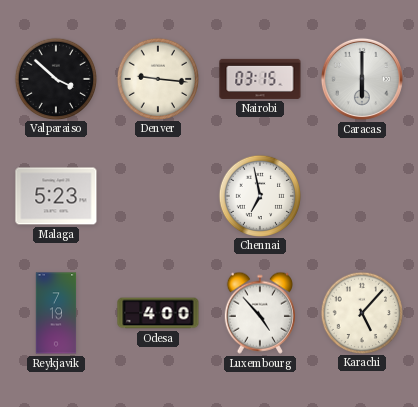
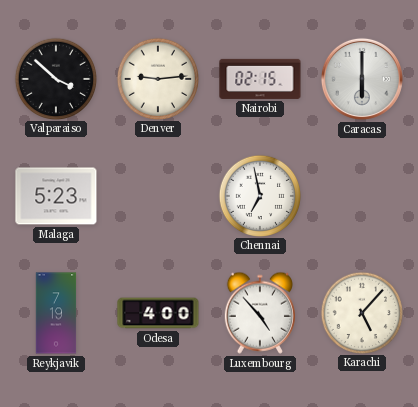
Denver: 9:16 -> 9:14
Nairobi: 03:15 -> 02:15
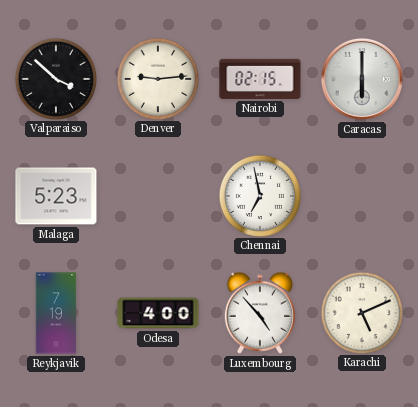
Karachi: 5:07 -> 5:11
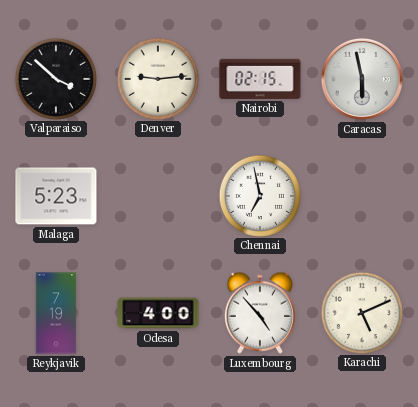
Caracas: 6:00 -> 5:58
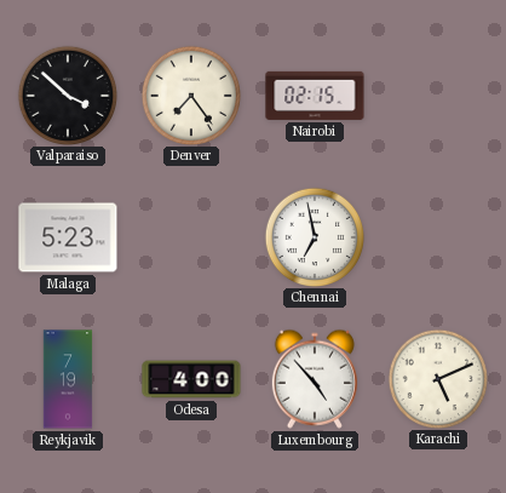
Denver: 9:14 -> 7:24
Caracas: 5:58 -> none
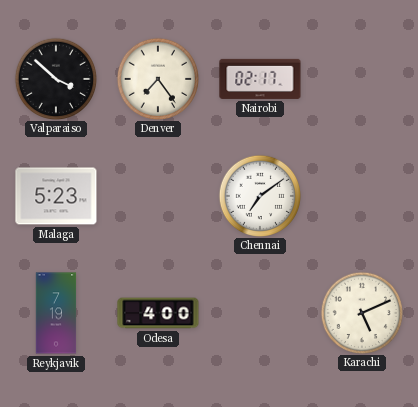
Nairobi: 02:15 -> 02:17
Chennai: 6:58 -> 7:09
Luxembourg: 4:53 -> none
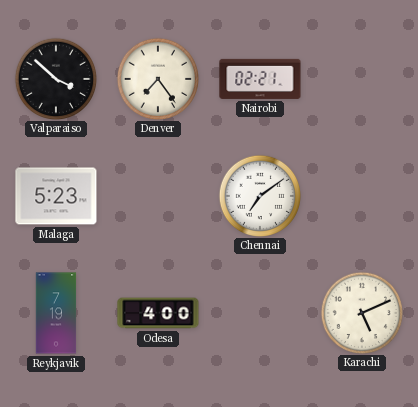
Nairobi: 02:17 -> 02:21
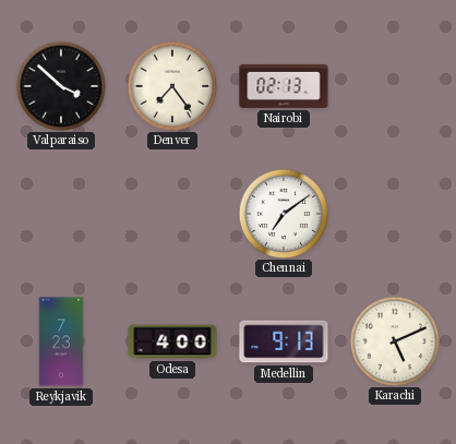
Nairobi: 02:21 -> 02:13
Malaga: 5:23 -> none
Reykjavik: 7:19 -> 7:23
Medellin: none -> 9:13
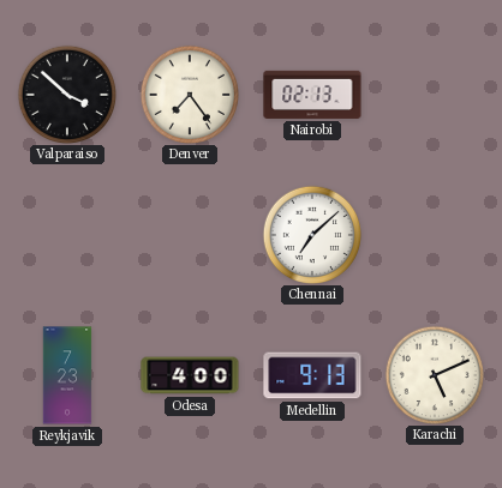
Chennai: 7:09 -> 7:08
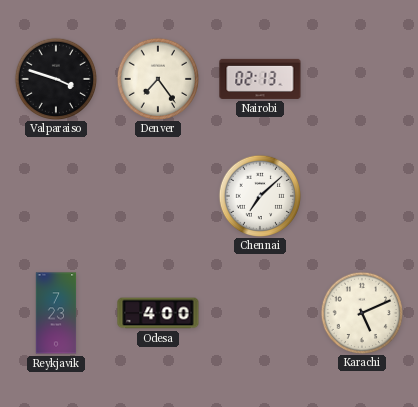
Valparaiso: 3:52 -> 3:48
Medellin: 9:13 -> none
